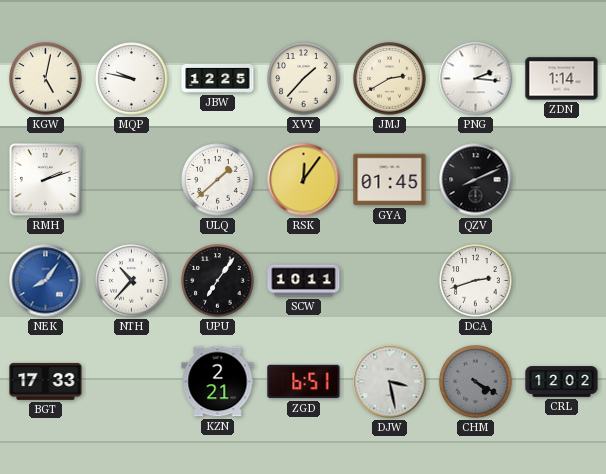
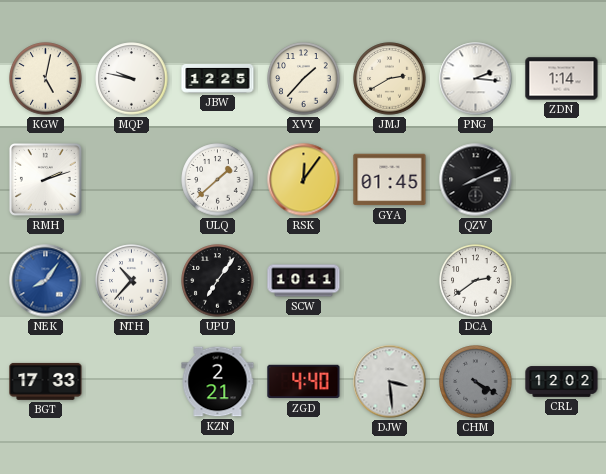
DCA: 2:42 -> 2:39
ZGD: 6:51 -> 4:40
DJW: 3:28 -> 3:29
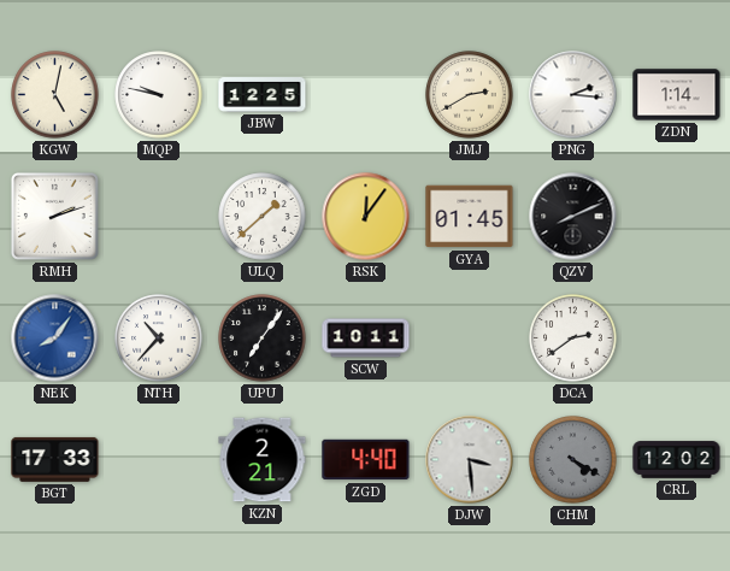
XVY: 1:37 -> none
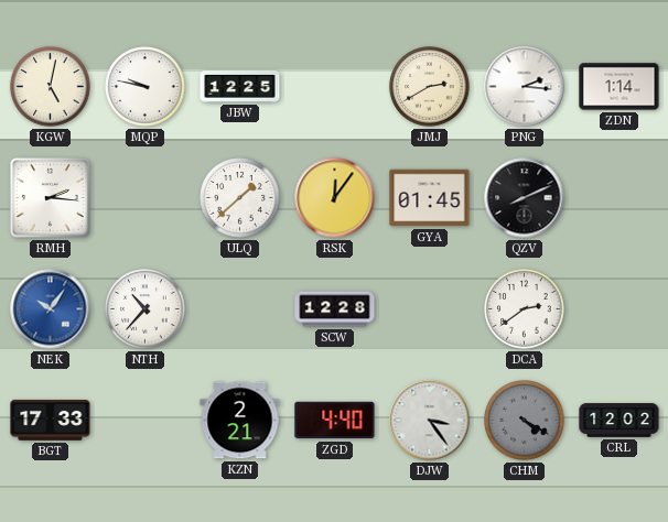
RMH: 2:12 -> 2:16
NEK: 8:06 -> 10:06
UPU: 7:06 -> none
SCW: 10:11 -> 12:28
DJW: 3:29 -> 3:24
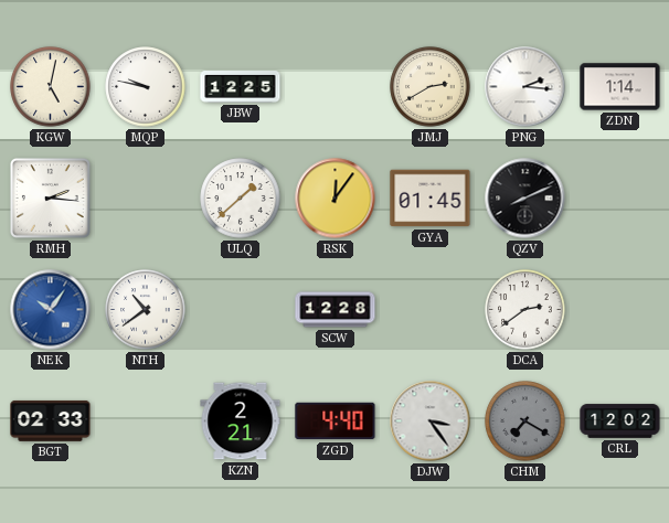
NTH: 10:37 -> 10:39
BGT: 17:33 -> 02:33
CHM: 4:20 -> 7:20
